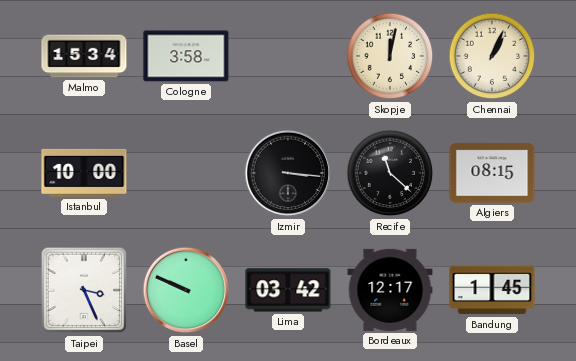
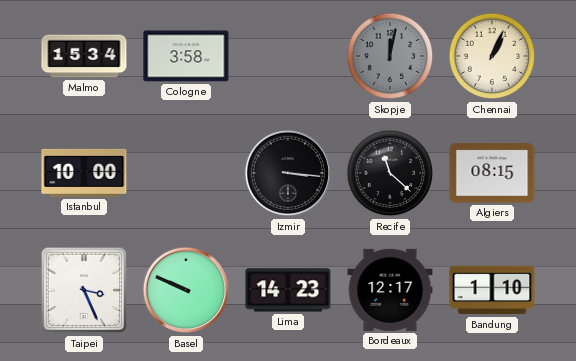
Skopje dial: cream -> grey
Lima: 03:42 -> 14:23
Bandung: 1:45 -> 1:10
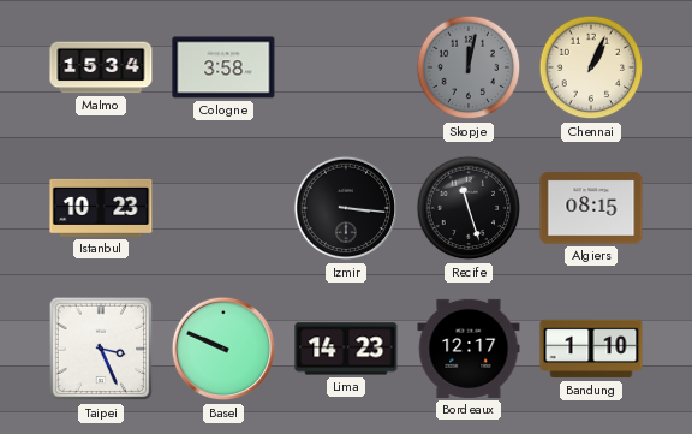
Istanbul: 10:00 -> 10:23
Recife: 11:22 -> 11:27
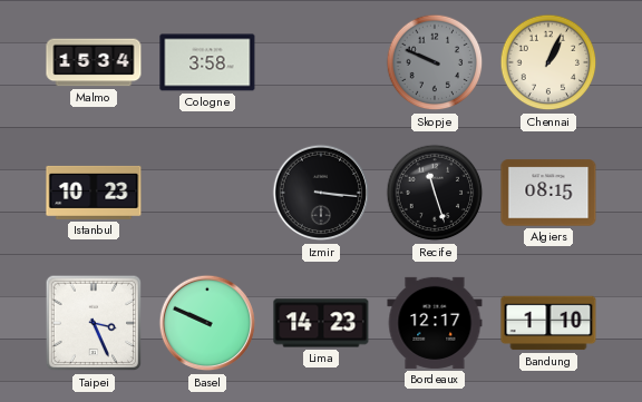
Skopje: 12:02 -> 9:49
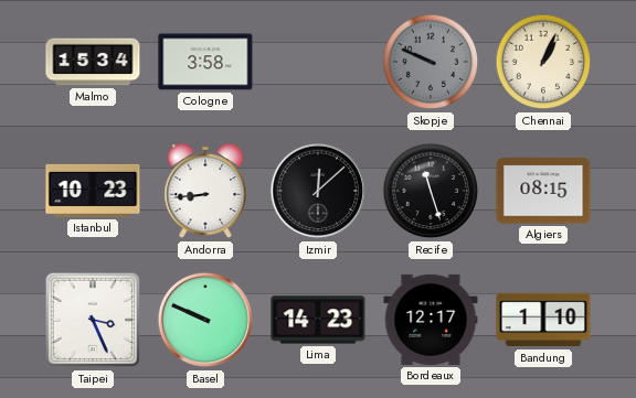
Andorra: none -> 8:44
Izmir: 3:16 -> 12:08
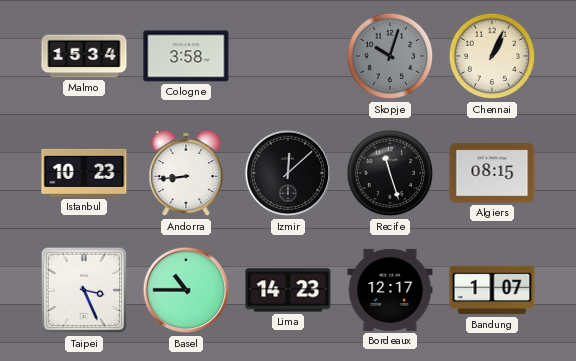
Skopje: 9:49 -> 10:03
Basel: 9:49 -> 10:45
Bandung: 1:10 -> 1:07
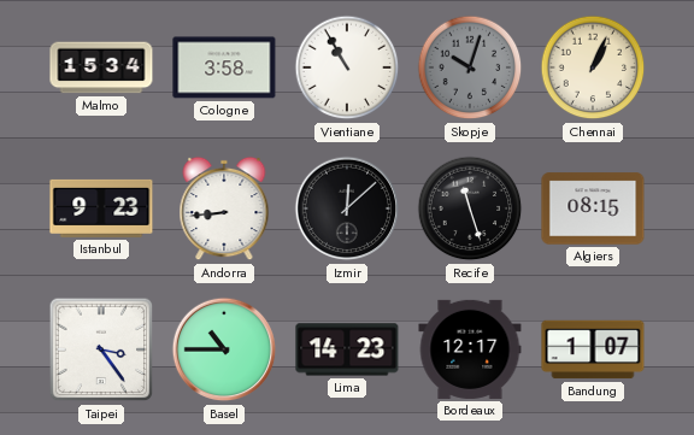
Vientiane: none -> 10:55
Istanbul: 10:23 -> 9:23
Taipei: 3:26 -> 3:24
